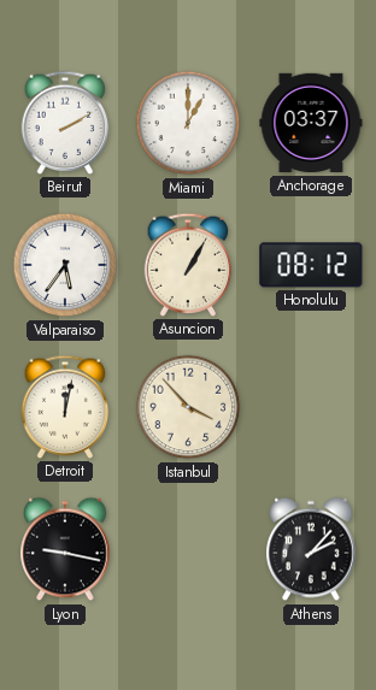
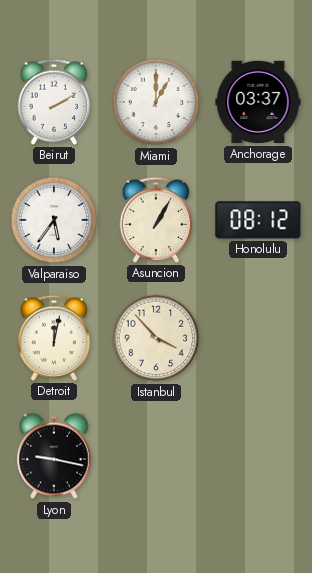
Athens: 2:07 -> none
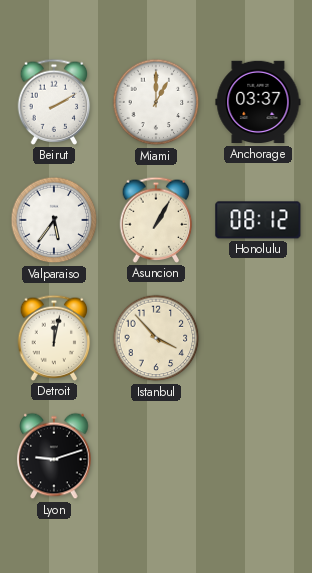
Lyon: 9:17 -> 9:12
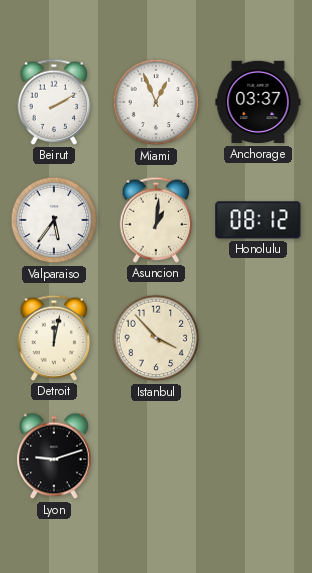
Miami: 1:00 -> 12:56
Asuncion: 1:05 -> 1:01
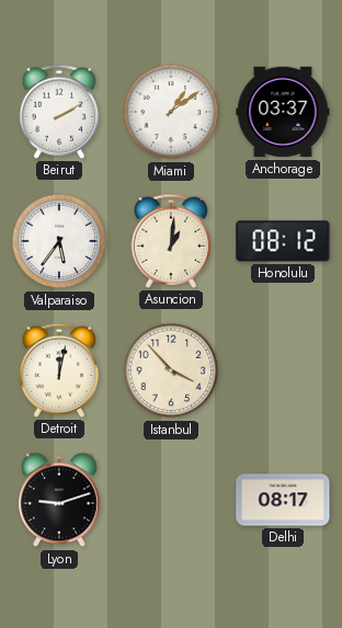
Miami: 12:56 -> 1:09
Delhi: none -> 08:17
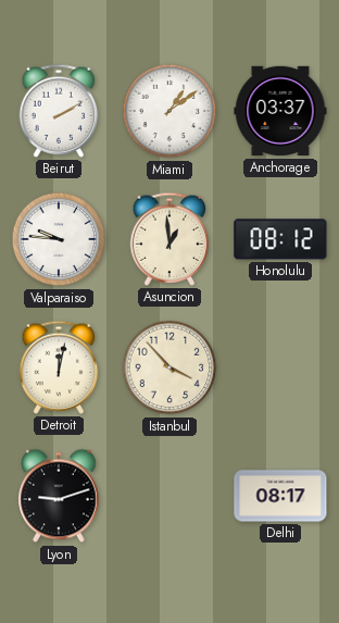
Valparaiso: 5:36 -> 9:46
Asuncion: 1:01 -> 12:59
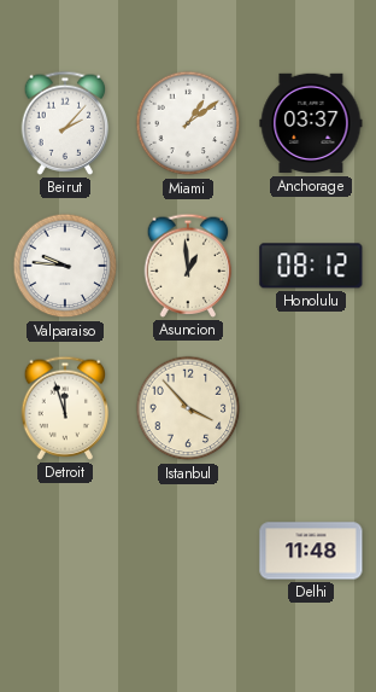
Beirut: 2:10 -> 2:07
Detroit: 12:02 -> 11:57
Lyon: 9:12 -> none
Delhi: 08:17 -> 11:48
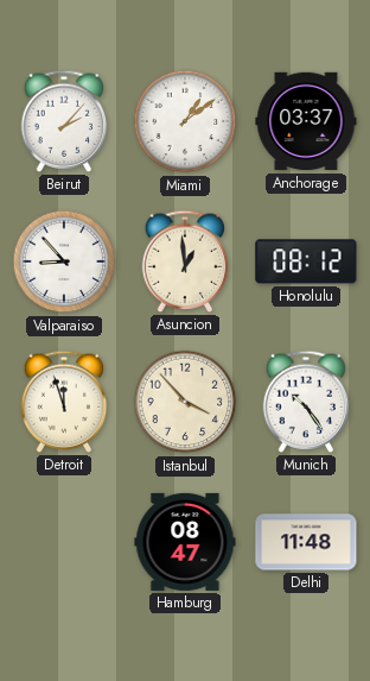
Valparaiso: 9:46 -> 8:53
Munich: none -> 10:24
Hamburg: none -> 08:47
